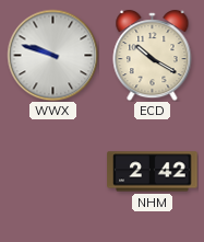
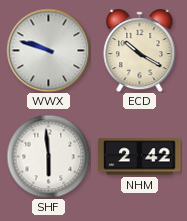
SHF: none -> 5:59
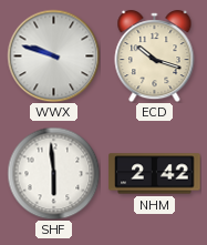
ECD: 10:20 -> 10:18
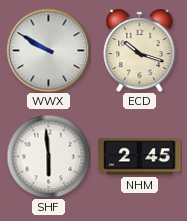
WWX: 9:48 -> 9:50
NHM: 2:42 -> 2:45
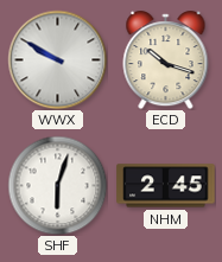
SHF: 5:59 -> 6:03
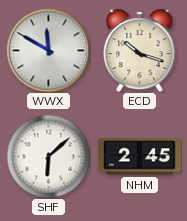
WWX: 9:50 -> 11:50
SHF: 6:03 -> 6:08
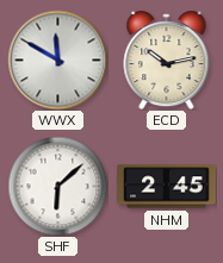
ECD: 10:18 -> 10:13
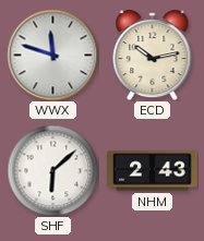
WWX: 11:50 -> 11:48
NHM: 2:45 -> 2:43
